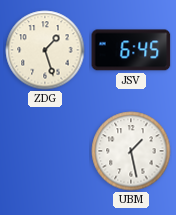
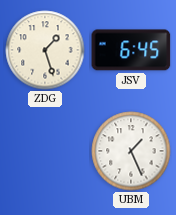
UBM: 1:28 -> 1:26
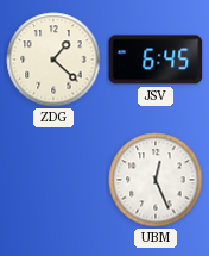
ZDG: 1:27 -> 1:22
UBM: 1:26 -> 12:26
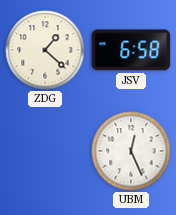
JSV: 6:45 -> 6:58
